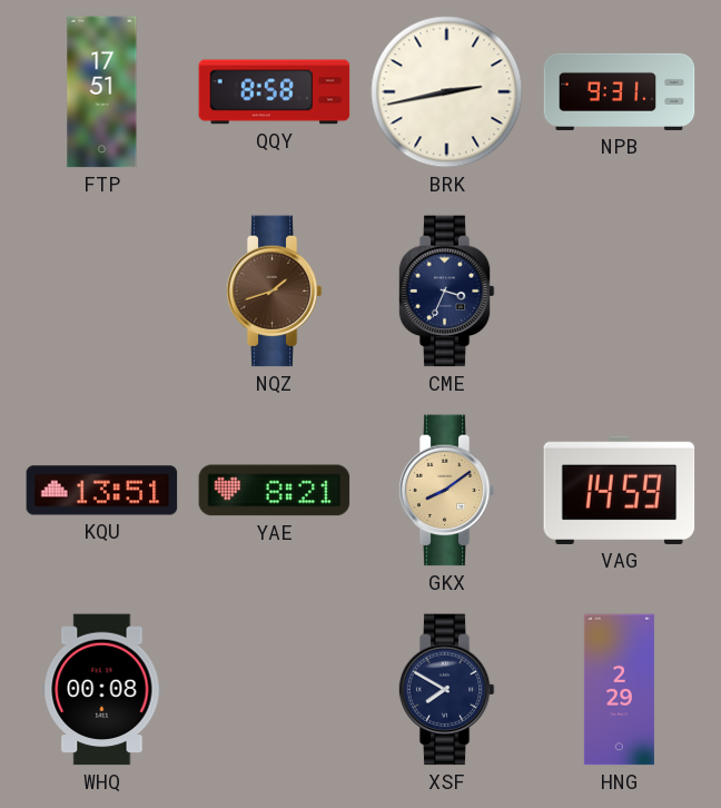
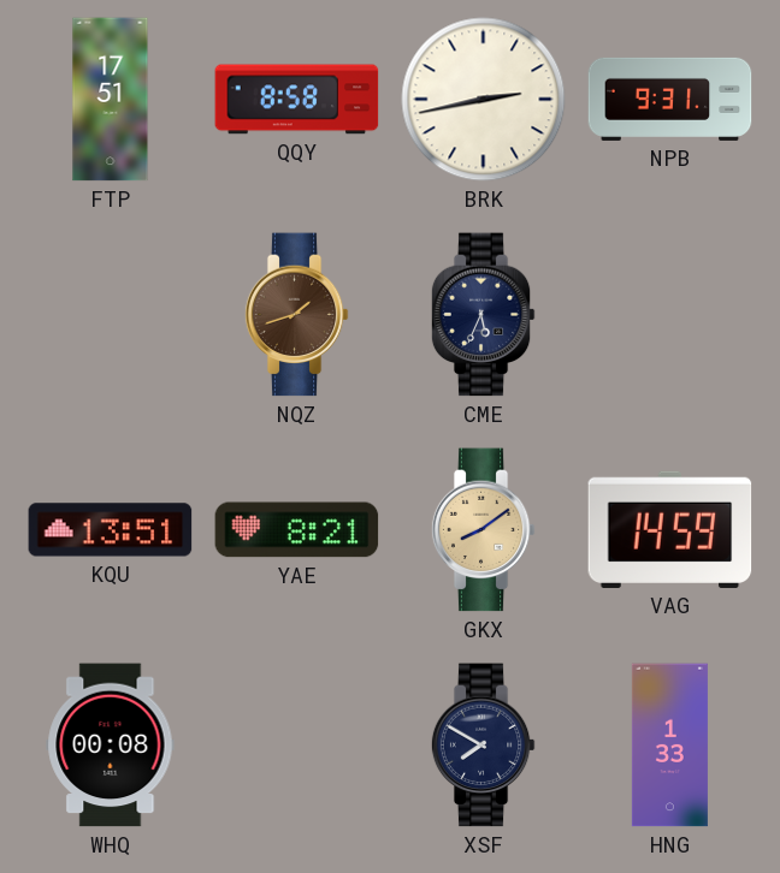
CME: 3:34 -> 5:34
HNG: 2:29 -> 1:33
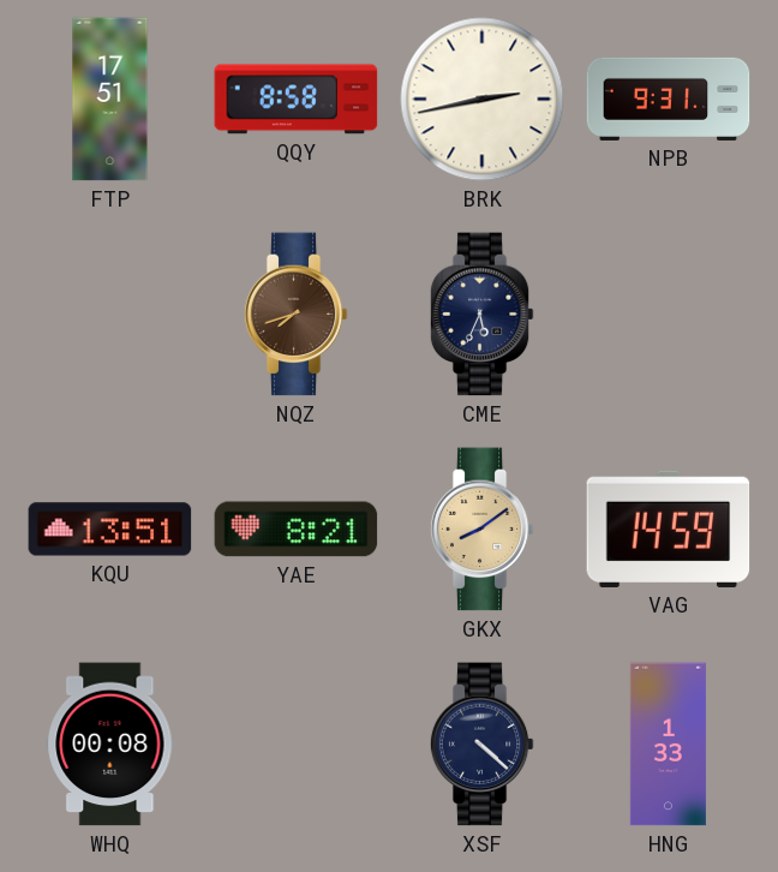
NQZ: 1:42 -> 7:42
XSF: 7:50 -> 4:22
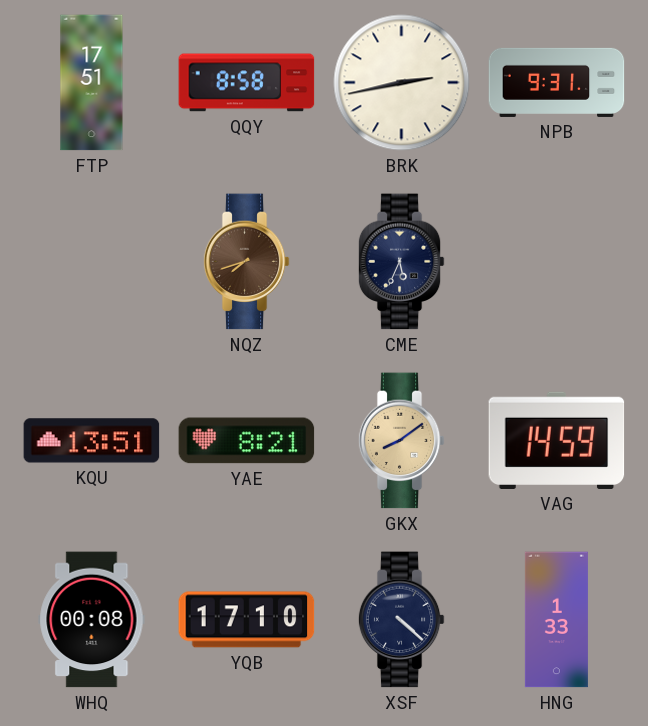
YQB: none -> 17:10
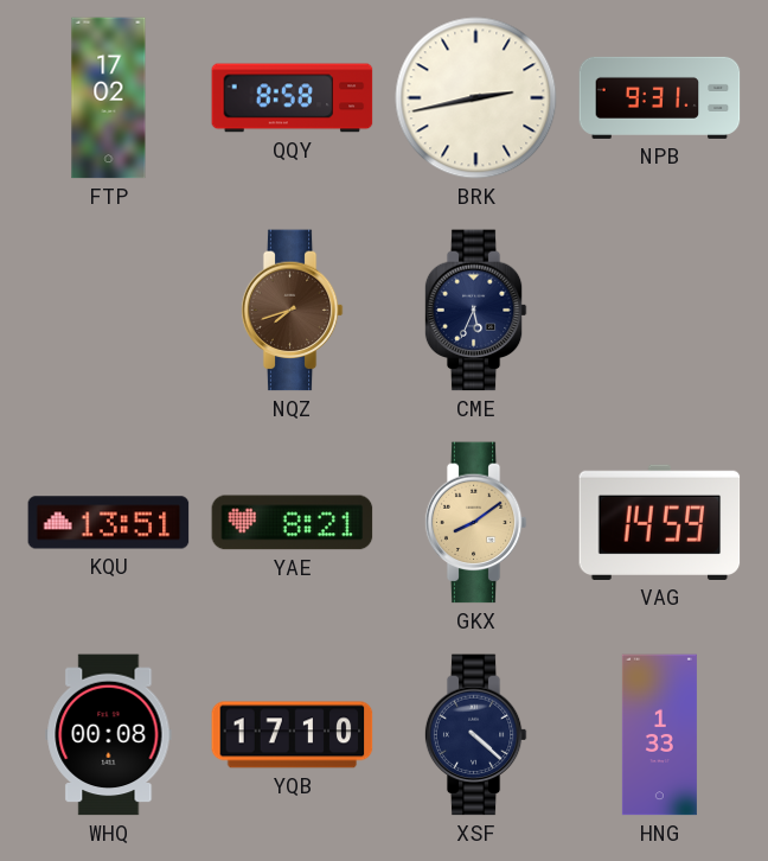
FTP: 17:51 -> 17:02
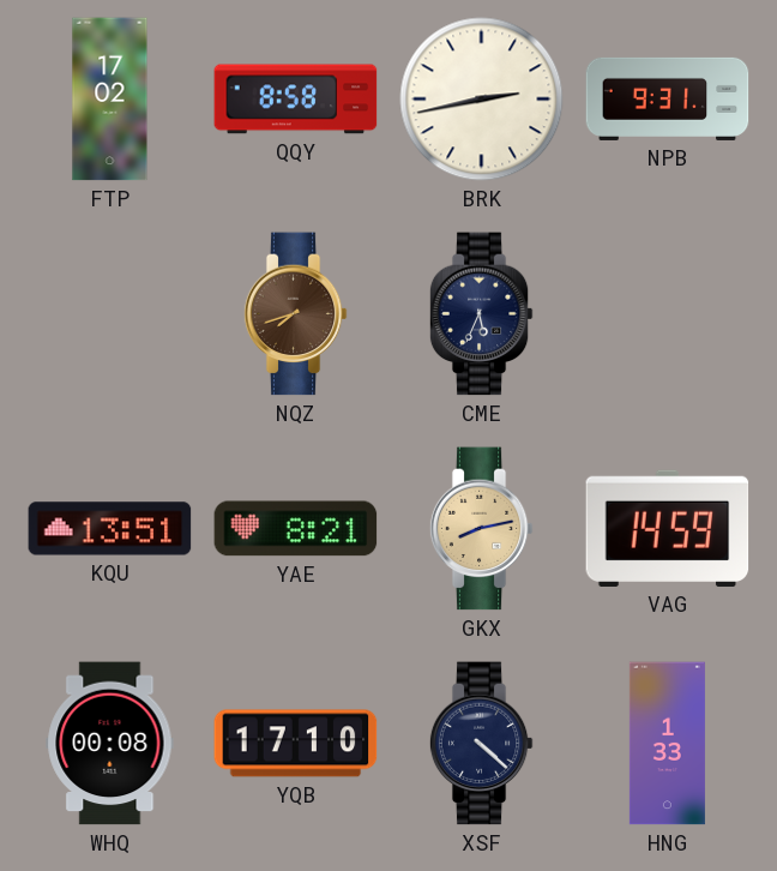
GKX: 8:09 -> 8:13
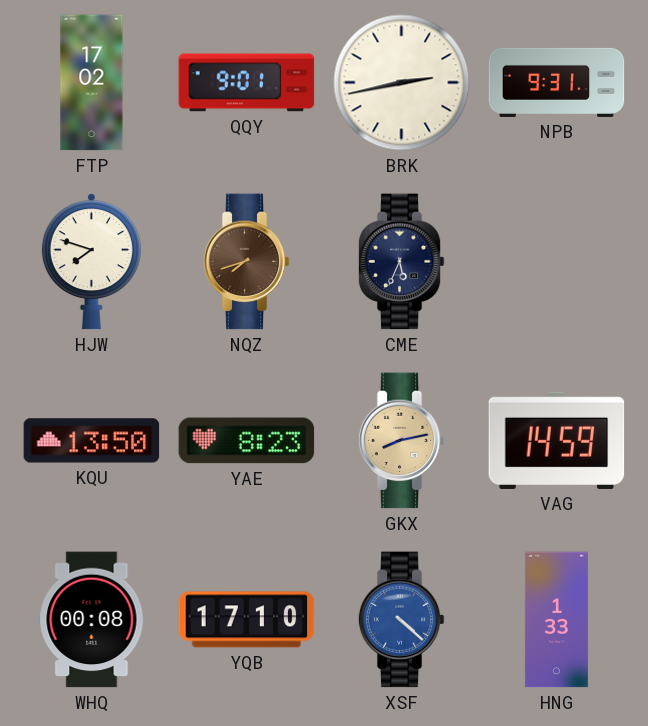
QQY: 8:58 -> 9:01
HJW: none -> 7:48
KQU: 13:51 -> 13:50
YAE: 8:21 -> 8:23
XSF dial: navy -> blue
